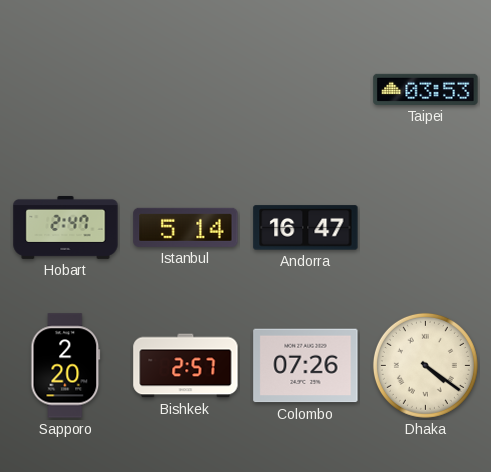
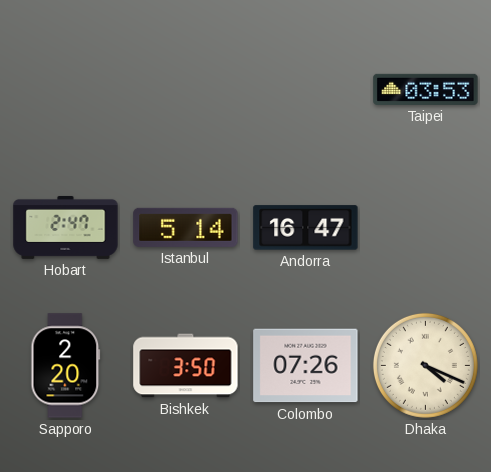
Bishkek: 2:57 -> 3:50
Dhaka: 4:21 -> 4:19
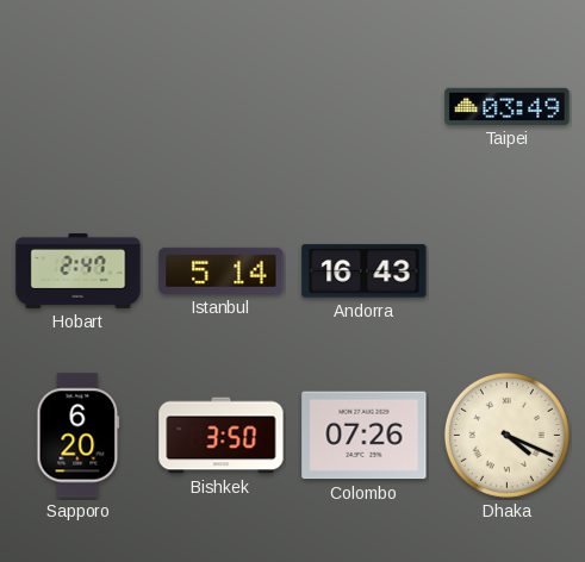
Taipei: 03:53 -> 03:49
Andorra: 16:47 -> 16:43
Sapporo: 2:20 -> 6:20
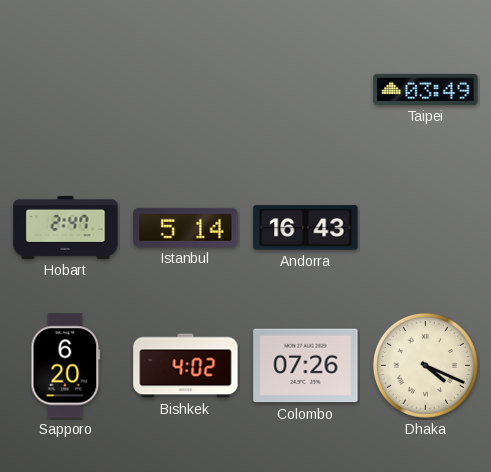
Bishkek: 3:50 -> 4:02
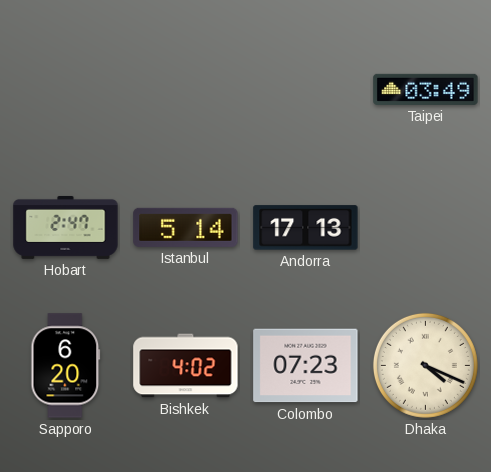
Andorra: 16:43 -> 17:13
Colombo: 07:26 -> 07:23
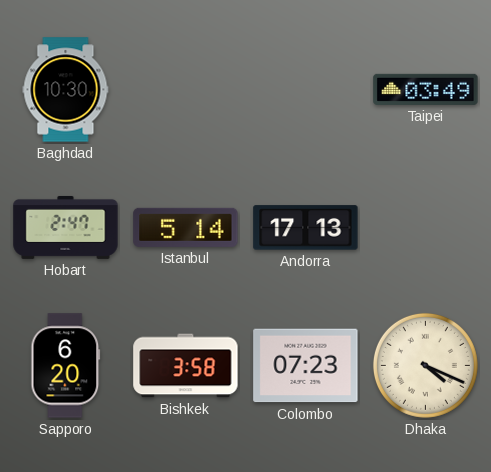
Baghdad: none -> 10:30
Bishkek: 4:02 -> 3:58
